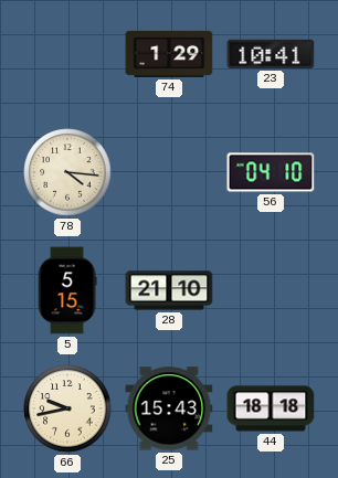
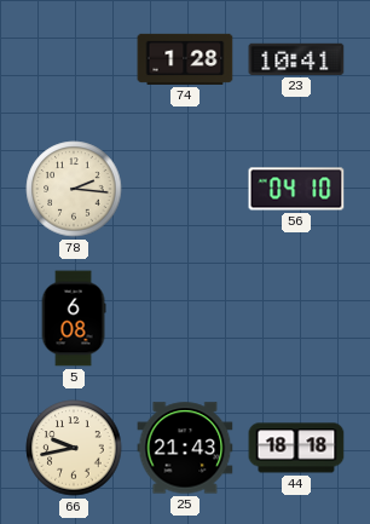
74: 1:29 -> 1:28
78: 4:16 -> 2:16
5: 5:15 -> 6:08
28: 21:10 -> none
25: 15:43 -> 21:43
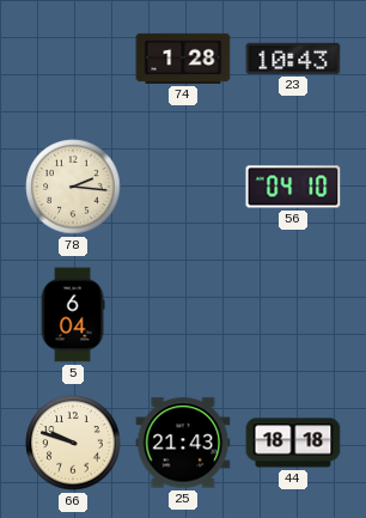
23: 10:41 -> 10:43
5: 6:08 -> 6:04
66: 9:43 -> 9:48
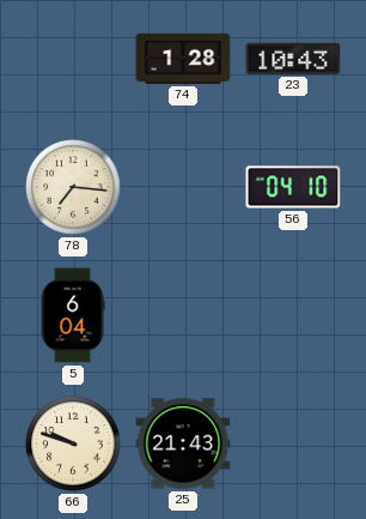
78: 2:16 -> 7:16
44: 18:18 -> none
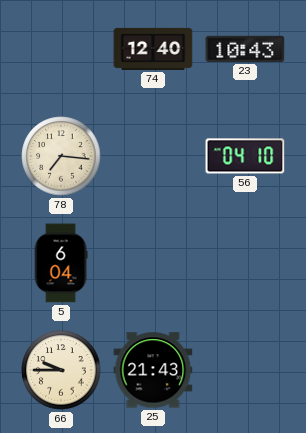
74: 1:28 -> 12:40
66: 9:48 -> 9:45
